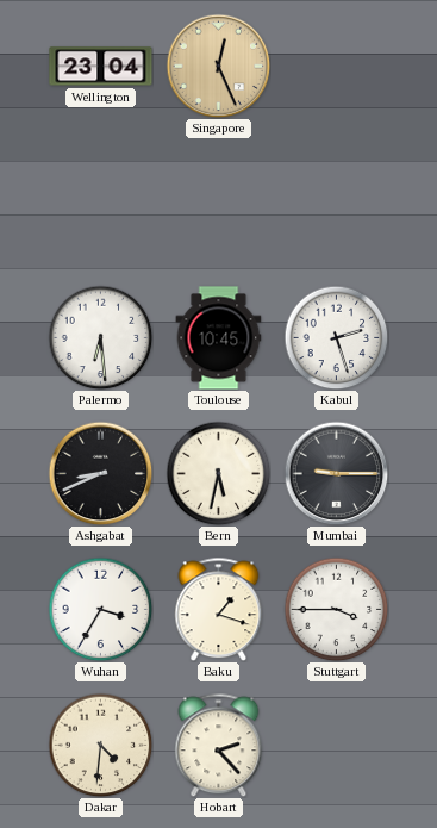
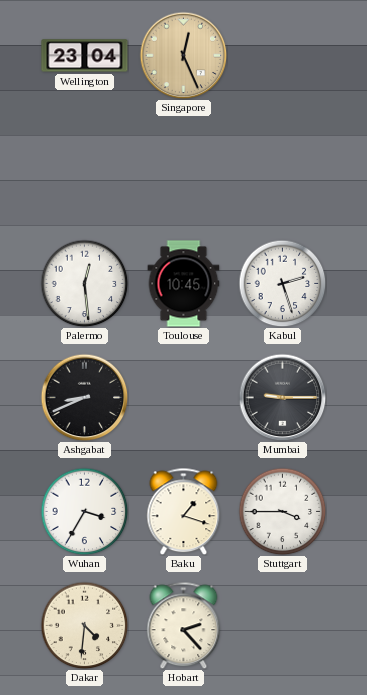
Palermo: 6:29 -> 12:29
Bern: 5:32 -> none
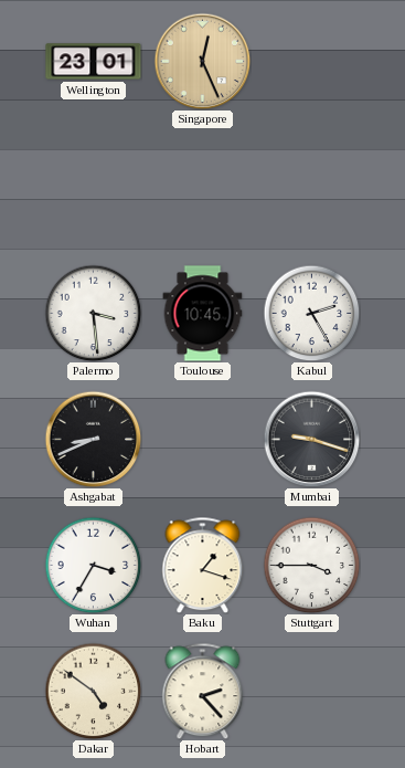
Wellington: 23:04 -> 23:01
Palermo: 12:29 -> 3:29
Kabul: 2:27 -> 2:25
Mumbai: 9:15 -> 9:18
Dakar: 4:31 -> 4:51
